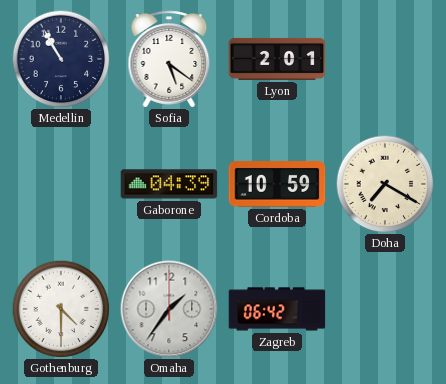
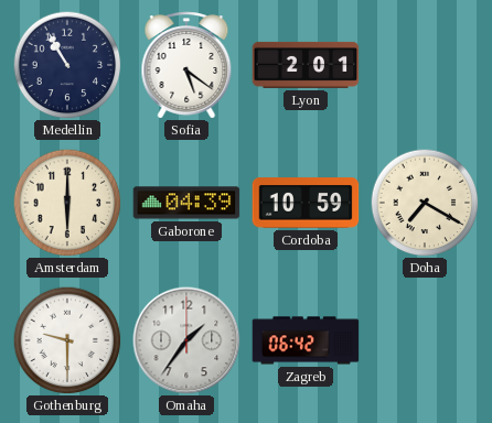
Amsterdam: none -> 6:00
Gothenburg: 4:30 -> 9:30
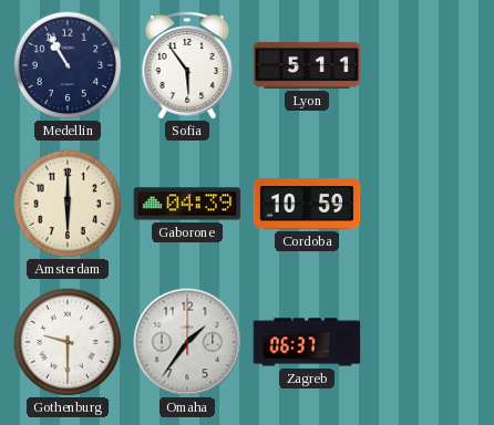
Sofia: 5:21 -> 5:54
Lyon: 2:01 -> 5:11
Doha: 7:20 -> none
Zagreb: 06:42 -> 06:37
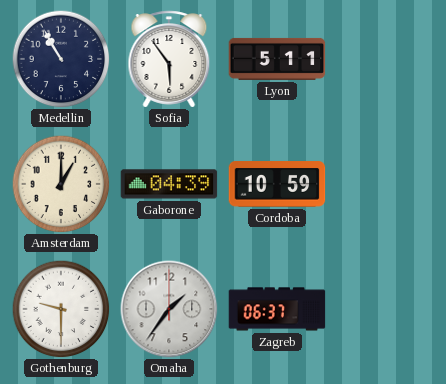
Amsterdam: 6:00 -> 1:00
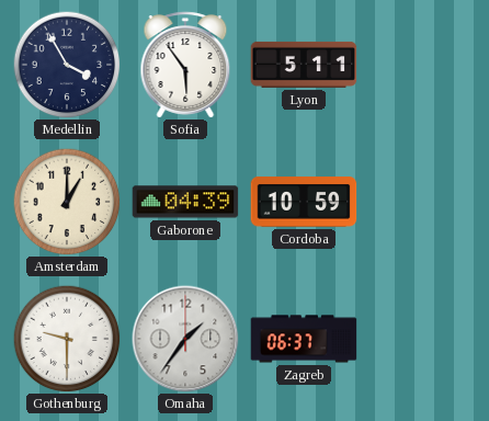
Medellin: 10:55 -> 3:55
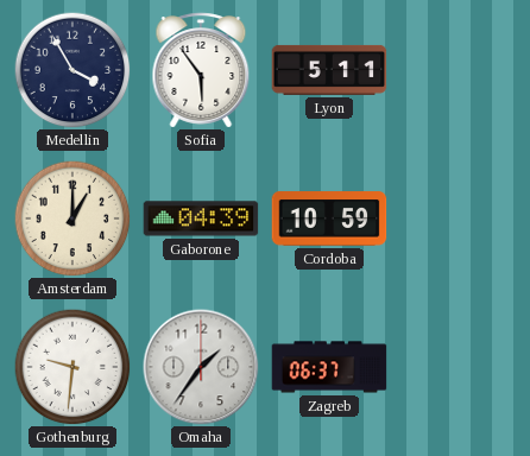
Gothenburg: 9:30 -> 9:31
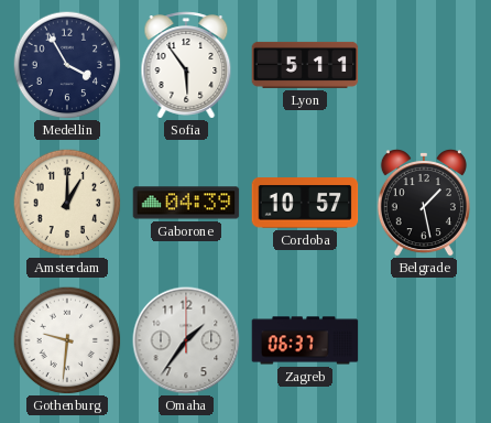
Cordoba: 10:59 -> 10:57
Belgrade: none -> 1:28
